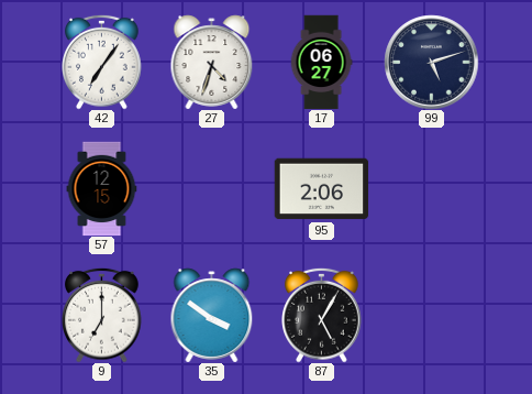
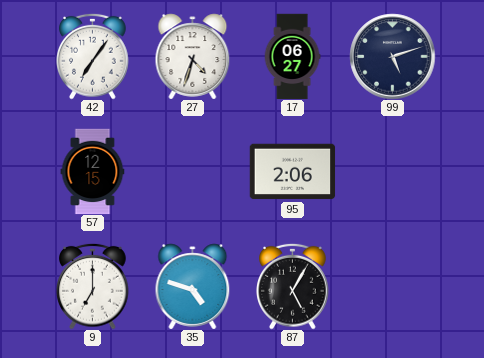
35: 3:51 -> 4:48
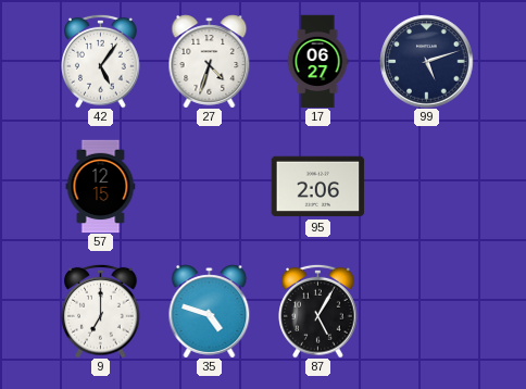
42: 7:06 -> 5:06
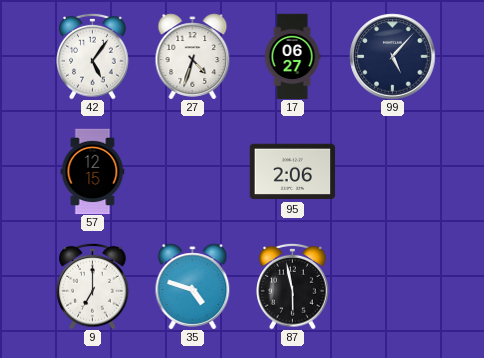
99: 5:12 -> 5:07
87: 5:05 -> 5:58
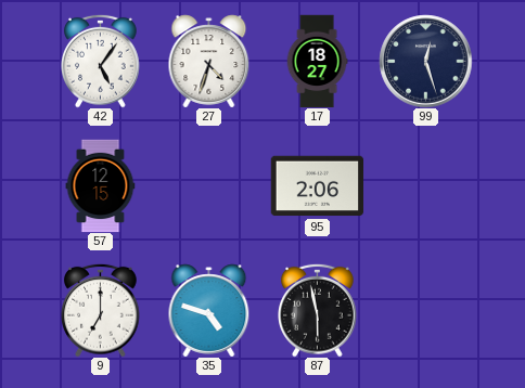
17: 06:27 -> 18:27
99: 5:07 -> 12:27
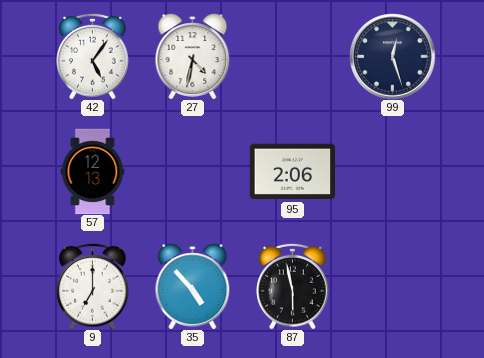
27: 4:33 -> 4:32
17: 18:27 -> none
57: 12:15 -> 12:13
35: 4:48 -> 4:53
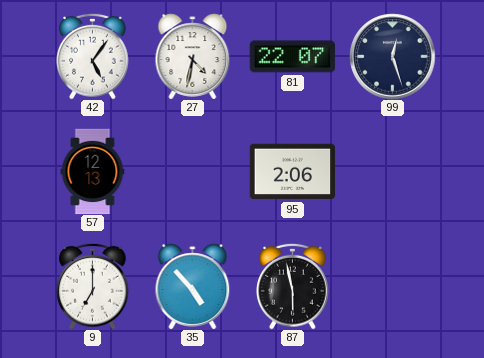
81: none -> 22:07
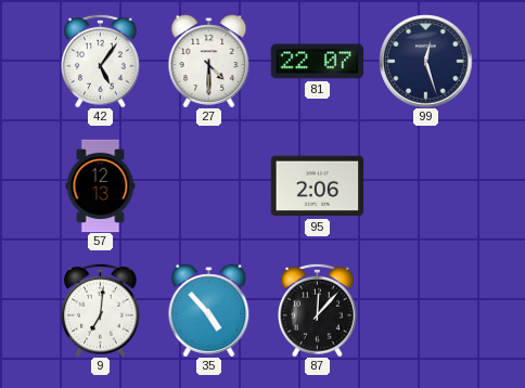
27: 4:32 -> 4:30
9: 7:00 -> 7:01
87: 5:58 -> 12:07
